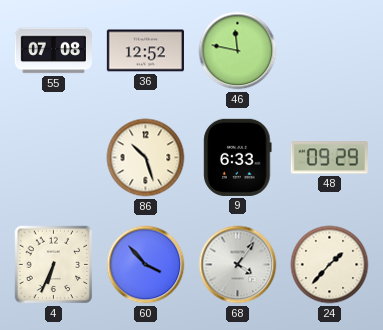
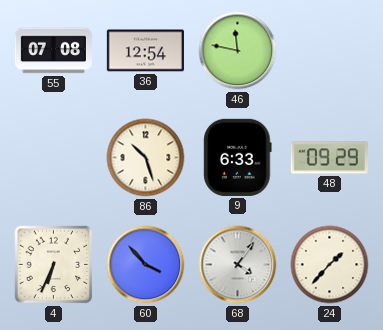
36: 12:52 -> 12:54
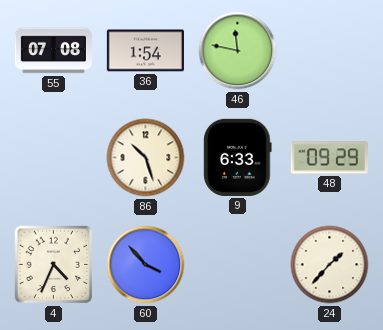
36: 12:54 -> 1:54
4: 6:34 -> 4:34
68: 4:06 -> none
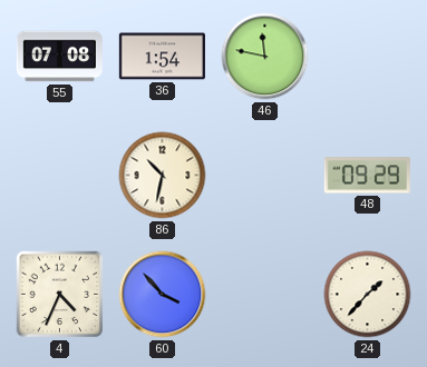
86: 10:27 -> 10:32
9: 6:33 -> none
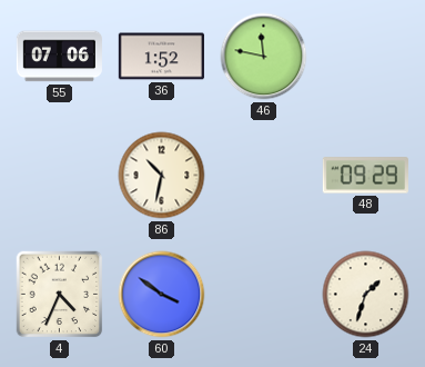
55: 07:08 -> 07:06
36: 1:54 -> 1:52
60: 3:53 -> 3:51
24: 1:37 -> 1:33
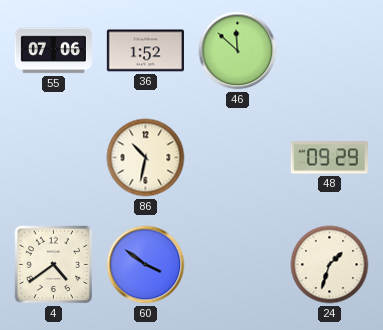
46: 11:47 -> 11:52
4: 4:34 -> 4:39
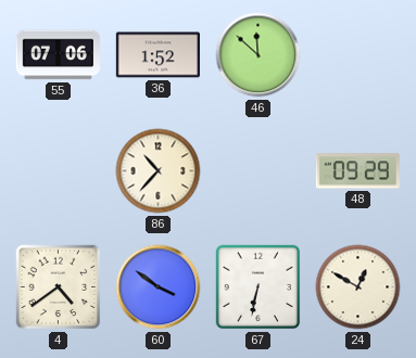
86: 10:32 -> 10:37
67: none -> 6:32
24: 1:33 -> 12:50
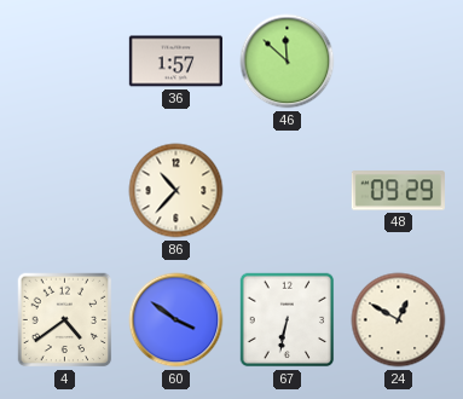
55: 07:06 -> none
36: 1:52 -> 1:57
